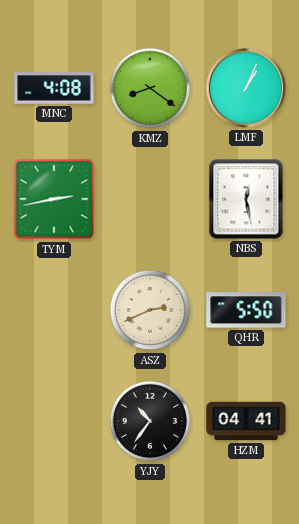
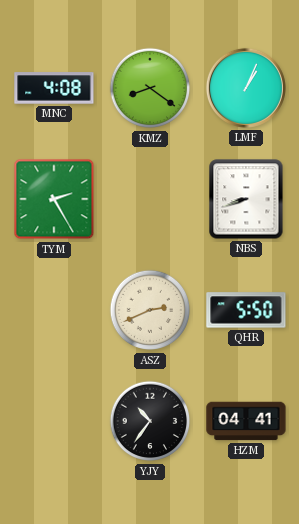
TYM: 2:43 -> 2:25
NBS: 12:28 -> 8:42
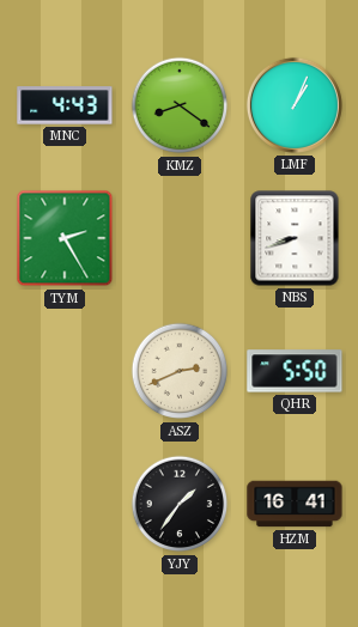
MNC: 4:08 -> 4:43
YJY: 10:36 -> 1:36
HZM: 04:41 -> 16:41
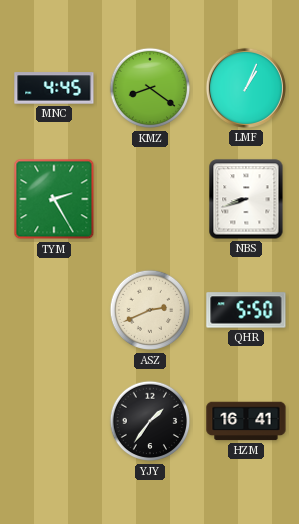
MNC: 4:43 -> 4:45
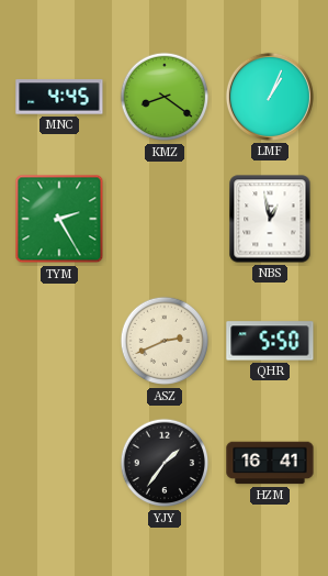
NBS: 8:42 -> 12:58
